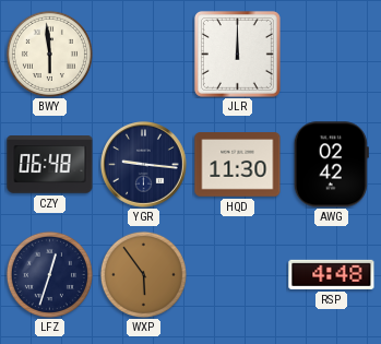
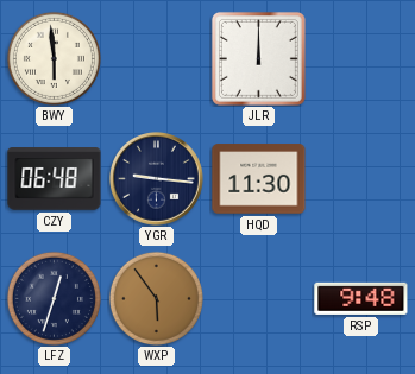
AWG: 02:42 -> none
RSP: 4:48 -> 9:48
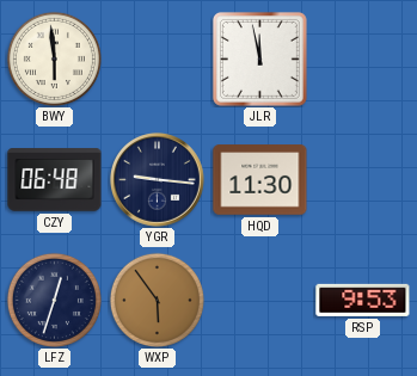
JLR: 12:00 -> 11:58
RSP: 9:48 -> 9:53
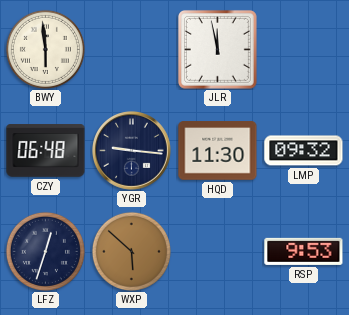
LMP: none -> 09:32
WXP: 5:54 -> 5:52
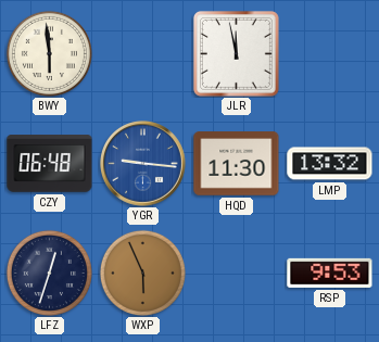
YGR dial: navy -> blue
LMP: 09:32 -> 13:32
WXP: 5:52 -> 5:56
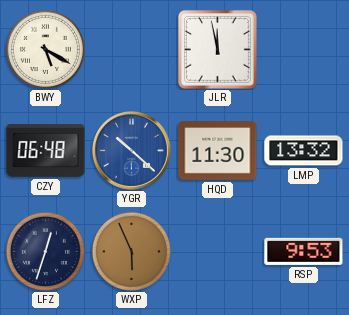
BWY: 5:59 -> 5:20
YGR: 9:16 -> 10:22
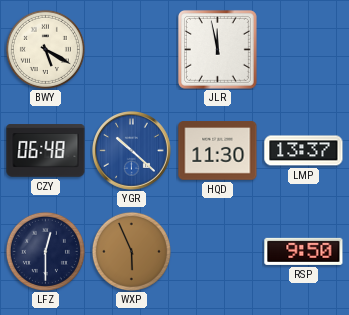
LMP: 13:32 -> 13:37
LFZ: 12:33 -> 12:30
RSP: 9:53 -> 9:50
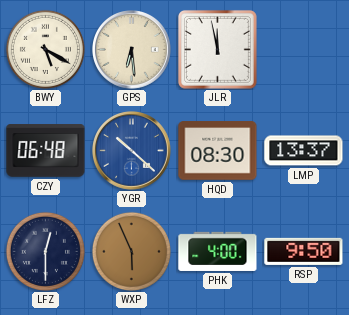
GPS: none -> 6:29
HQD: 11:30 -> 08:30
PHK: none -> 4:00
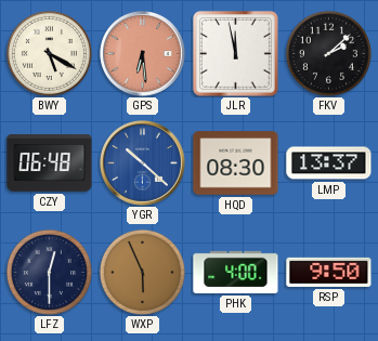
GPS dial: cream -> salmon
FKV: none -> 2:08
